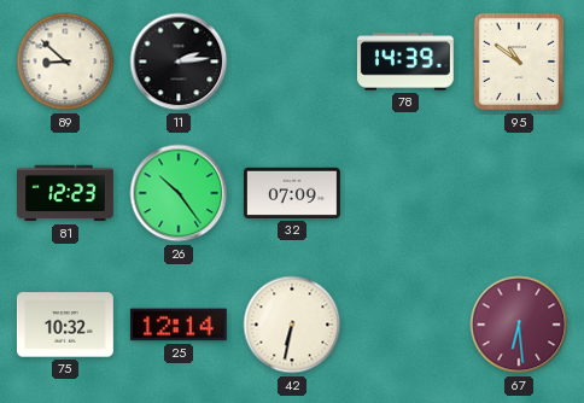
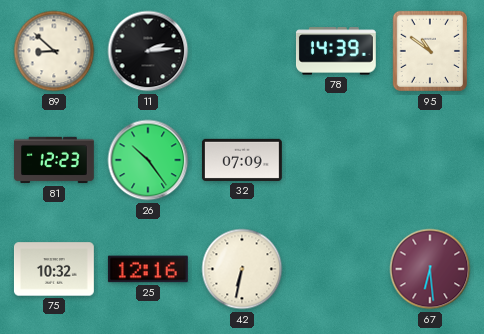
25: 12:14 -> 12:16
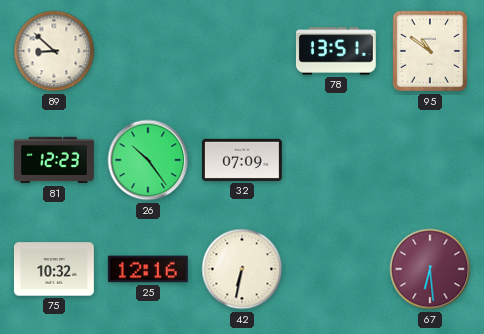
11: 2:14 -> none
78: 14:39 -> 13:51
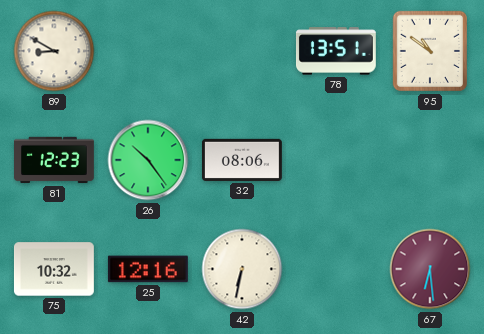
89: 8:52 -> 8:50
32: 07:09 -> 08:06
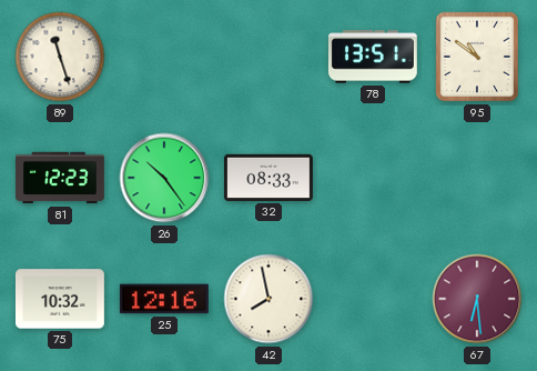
89: 8:50 -> 11:27
32: 08:06 -> 08:33
42: 6:32 -> 7:58
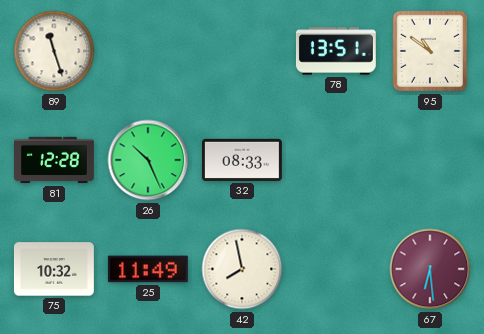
81: 12:23 -> 12:28
26: 10:24 -> 10:26
25: 12:16 -> 11:49
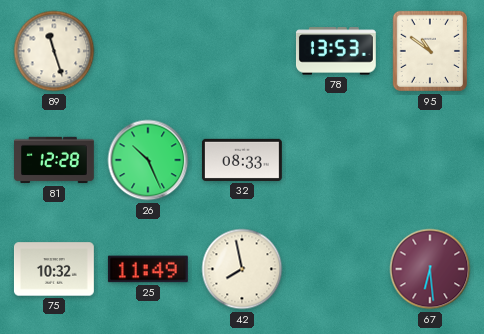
78: 13:51 -> 13:53
